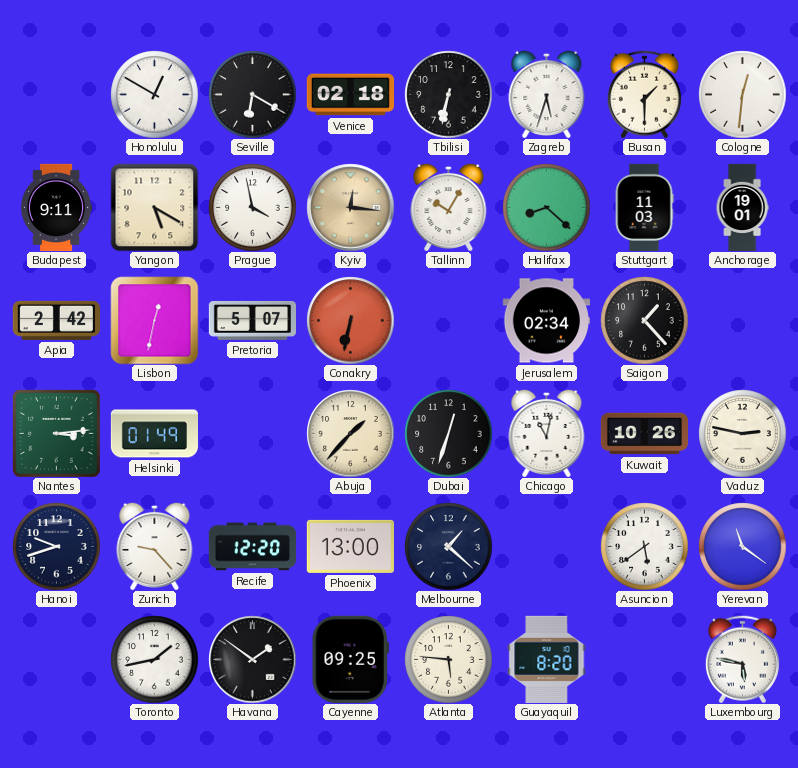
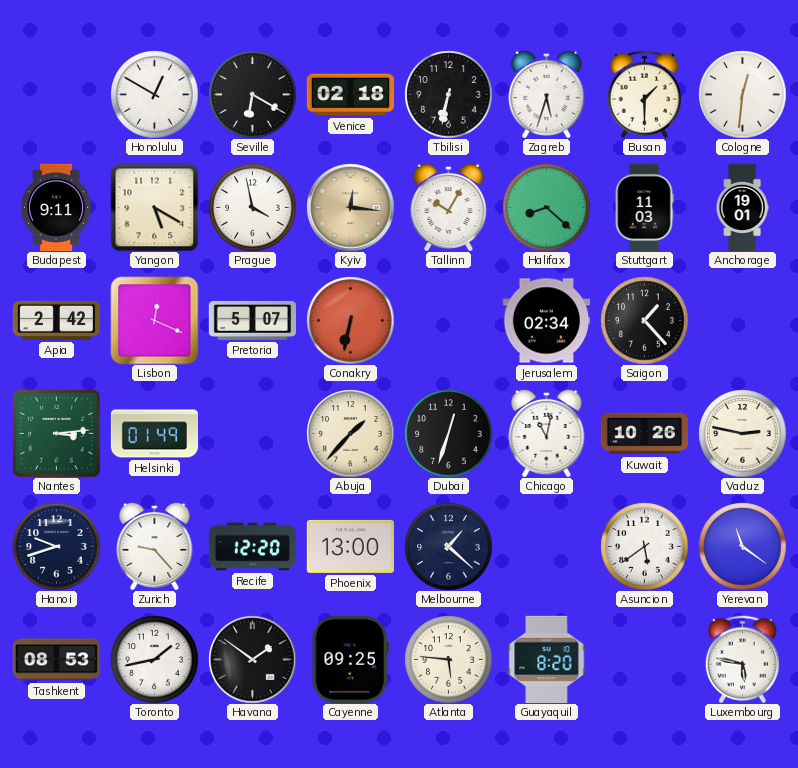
Lisbon: 12:32 -> 12:19
Tashkent: none -> 08:53
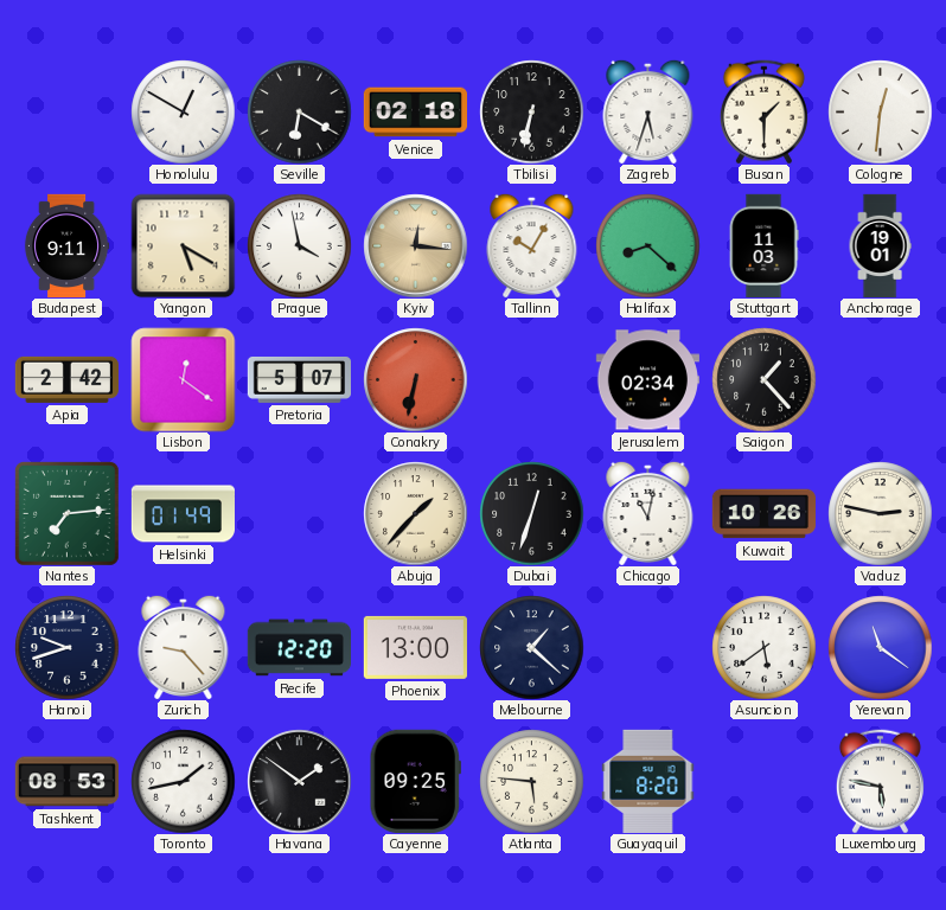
Lisbon: 12:19 -> 12:21
Nantes: 3:14 -> 7:14
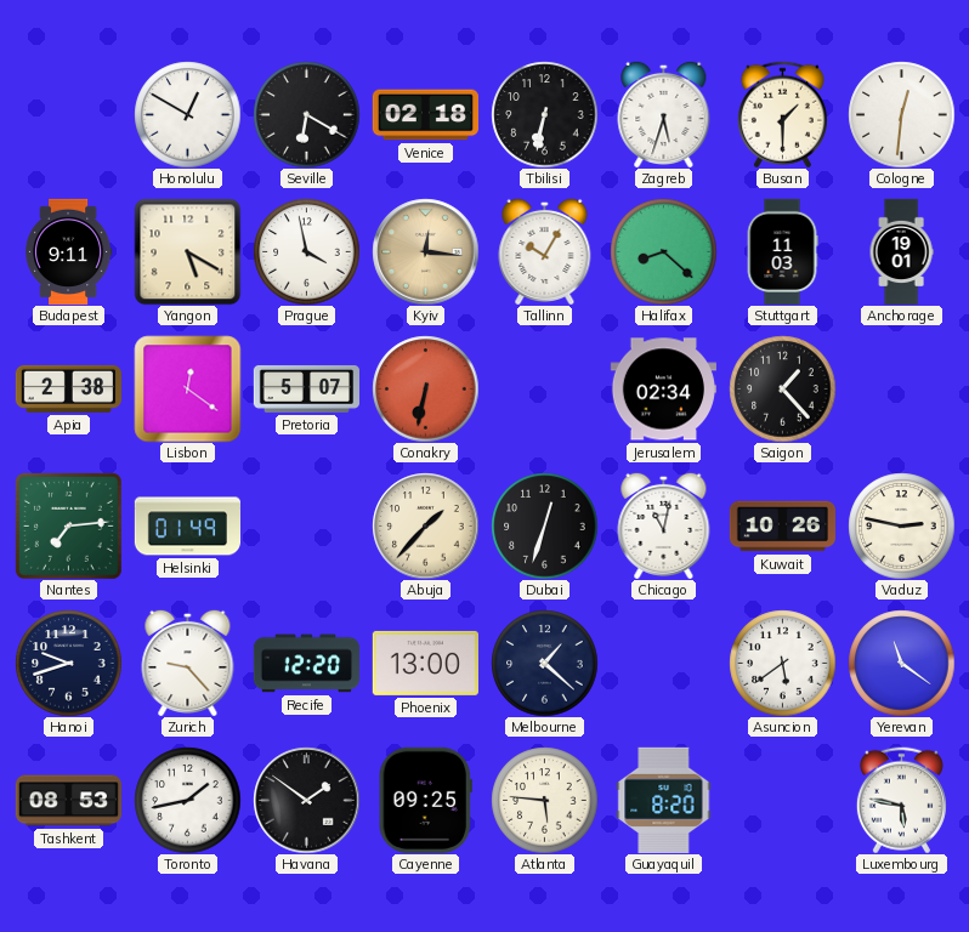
Apia: 2:42 -> 2:38
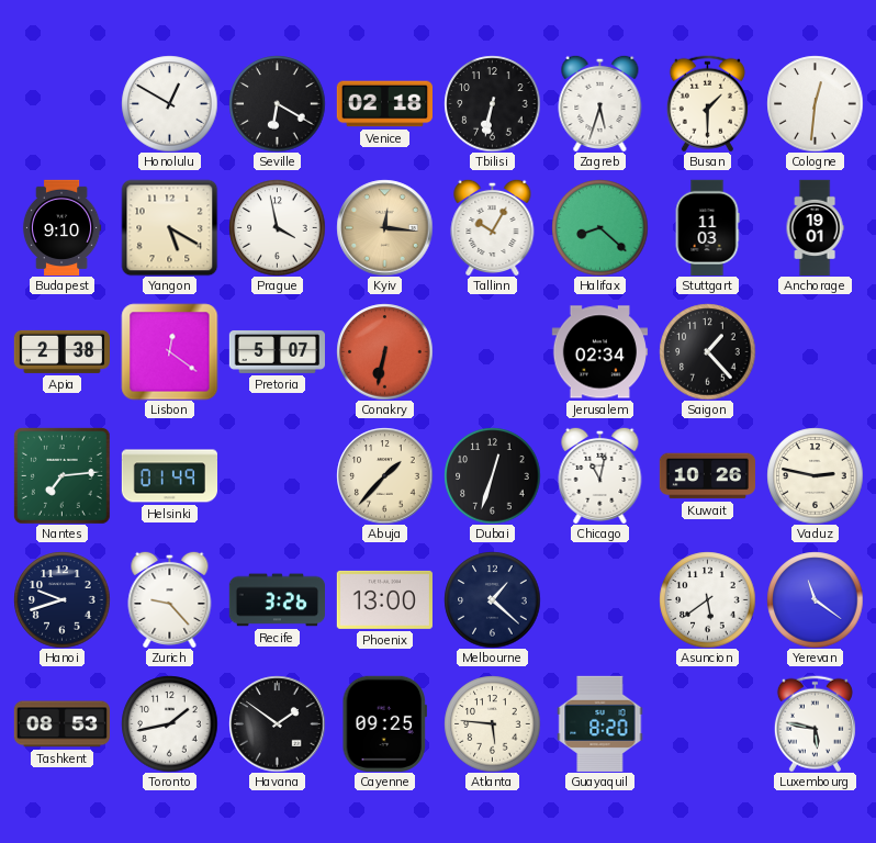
Budapest: 9:11 -> 9:10
Recife: 12:20 -> 3:26
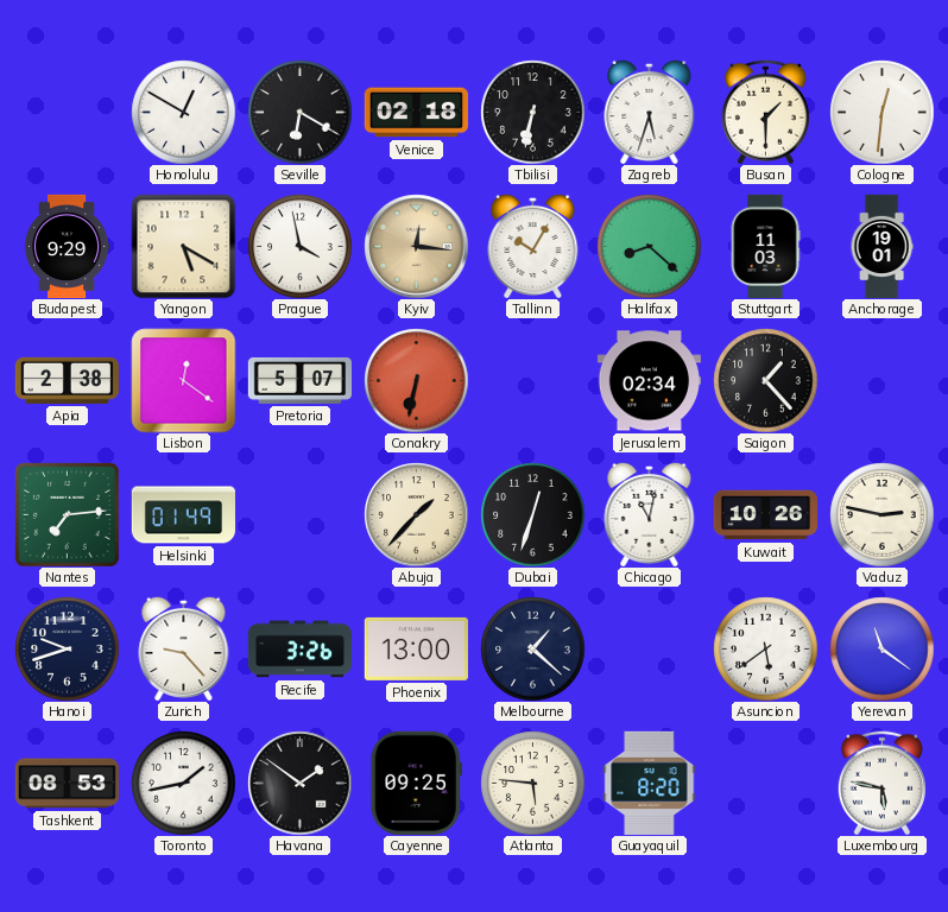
Budapest: 9:10 -> 9:29
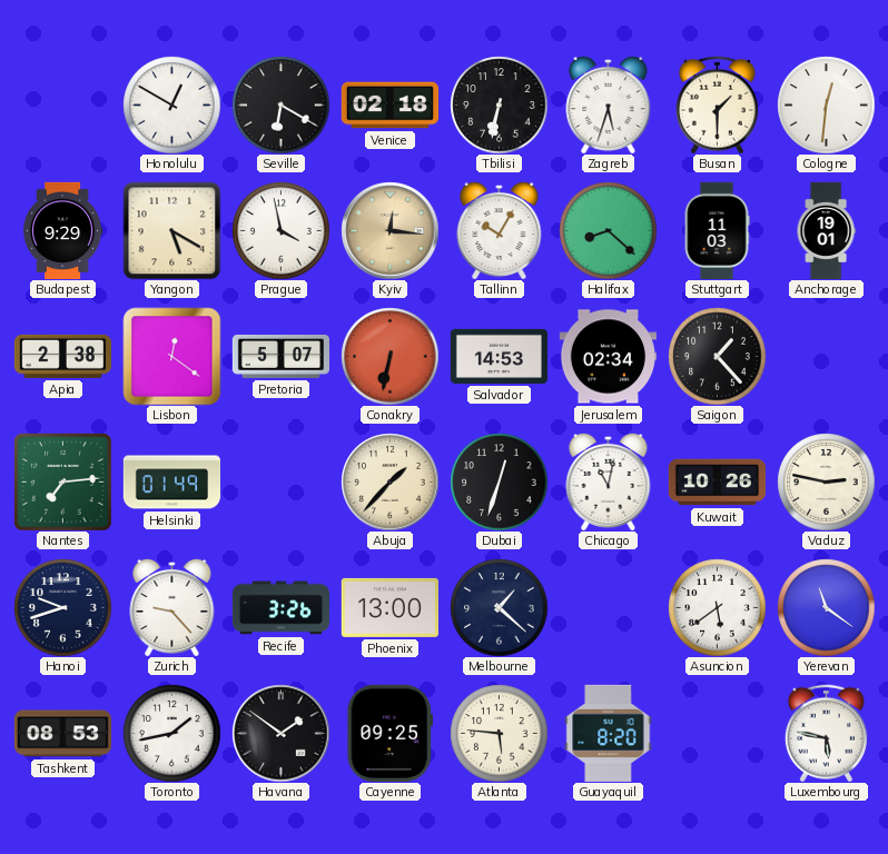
Salvador: none -> 14:53
